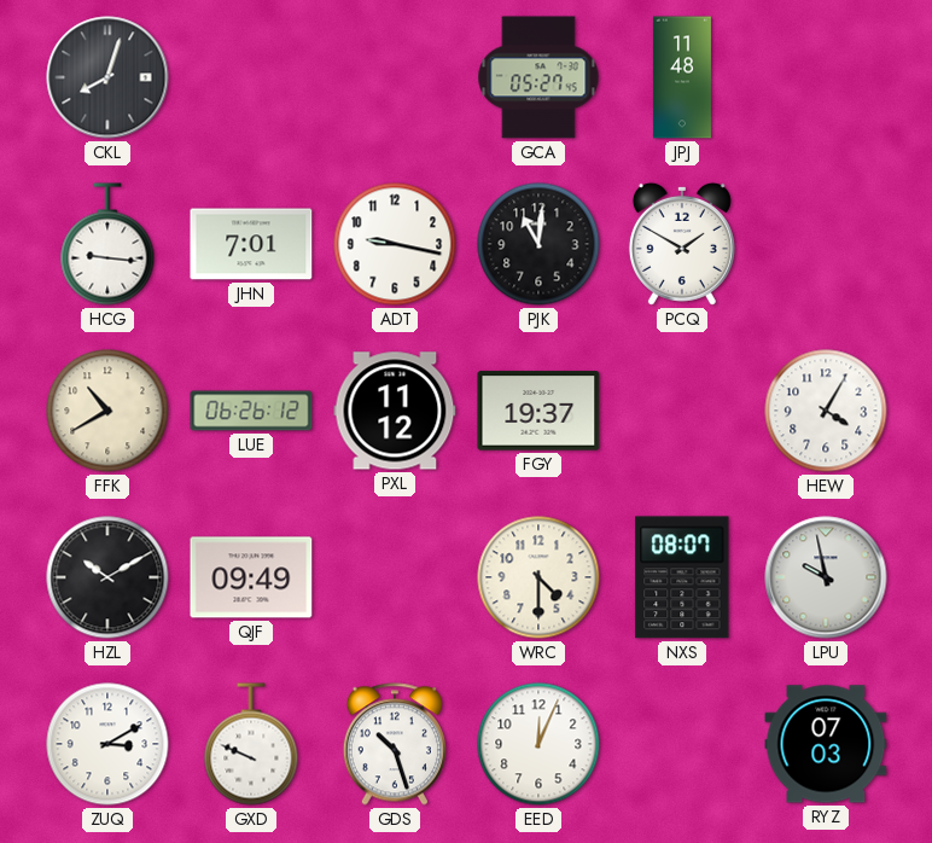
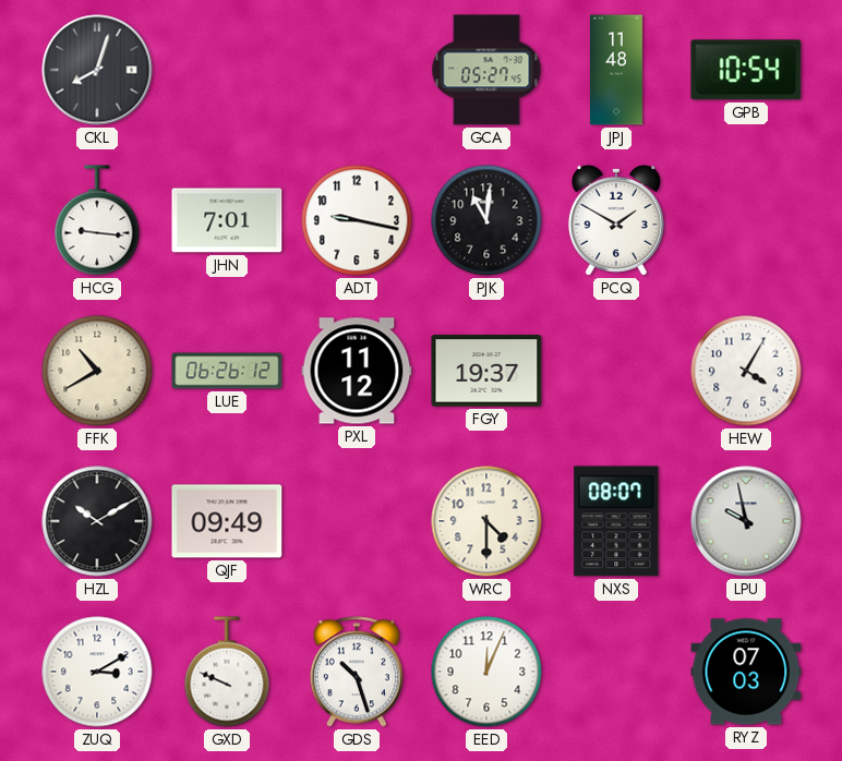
GPB: none -> 10:54
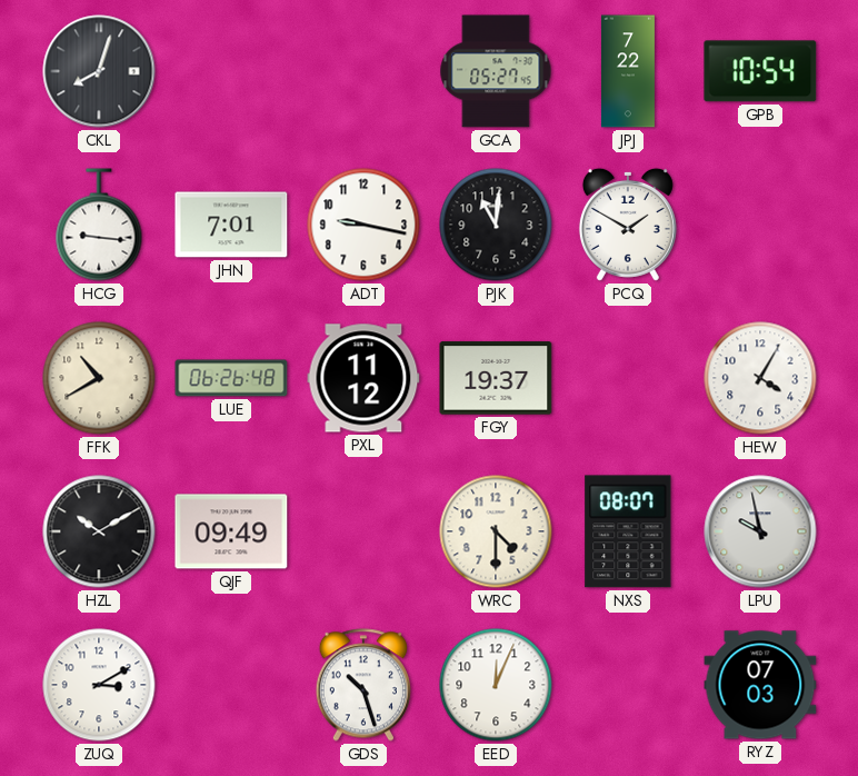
JPJ: 11:48 -> 7:22
LUE: 06:26:12 -> 06:26:48
GXD: 9:49 -> none
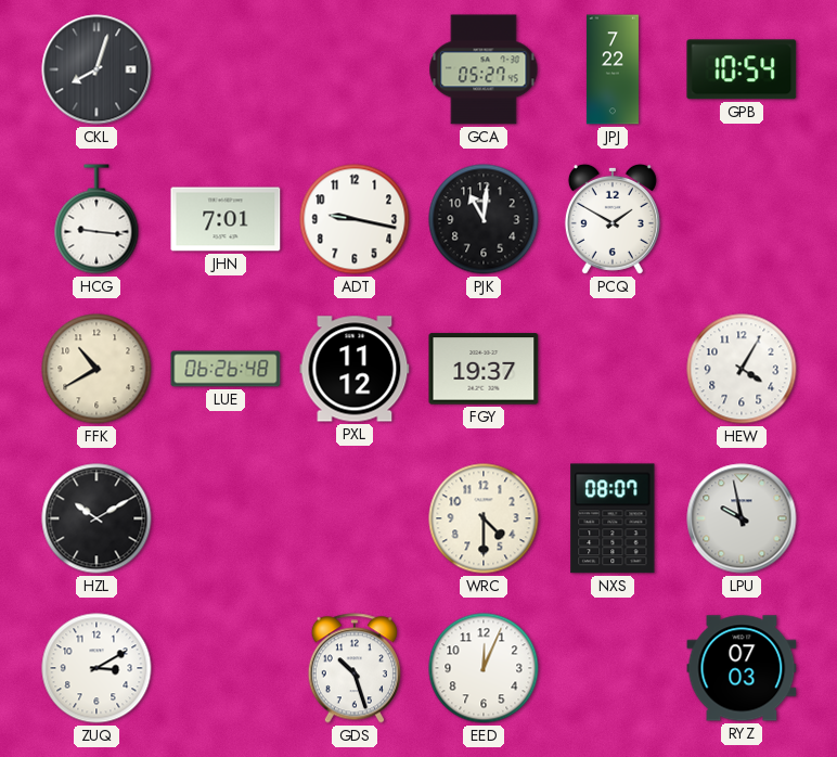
QJF: 09:49 -> none
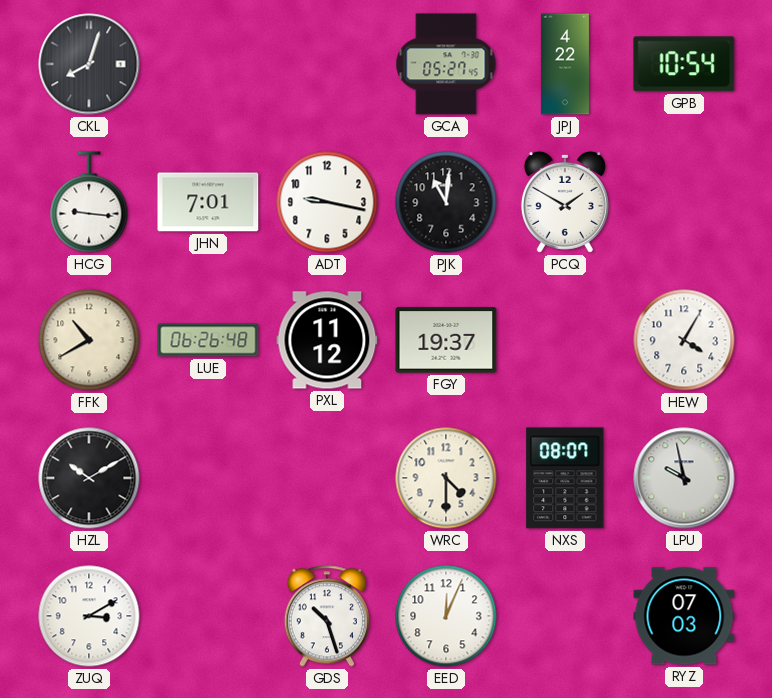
JPJ: 7:22 -> 4:22
